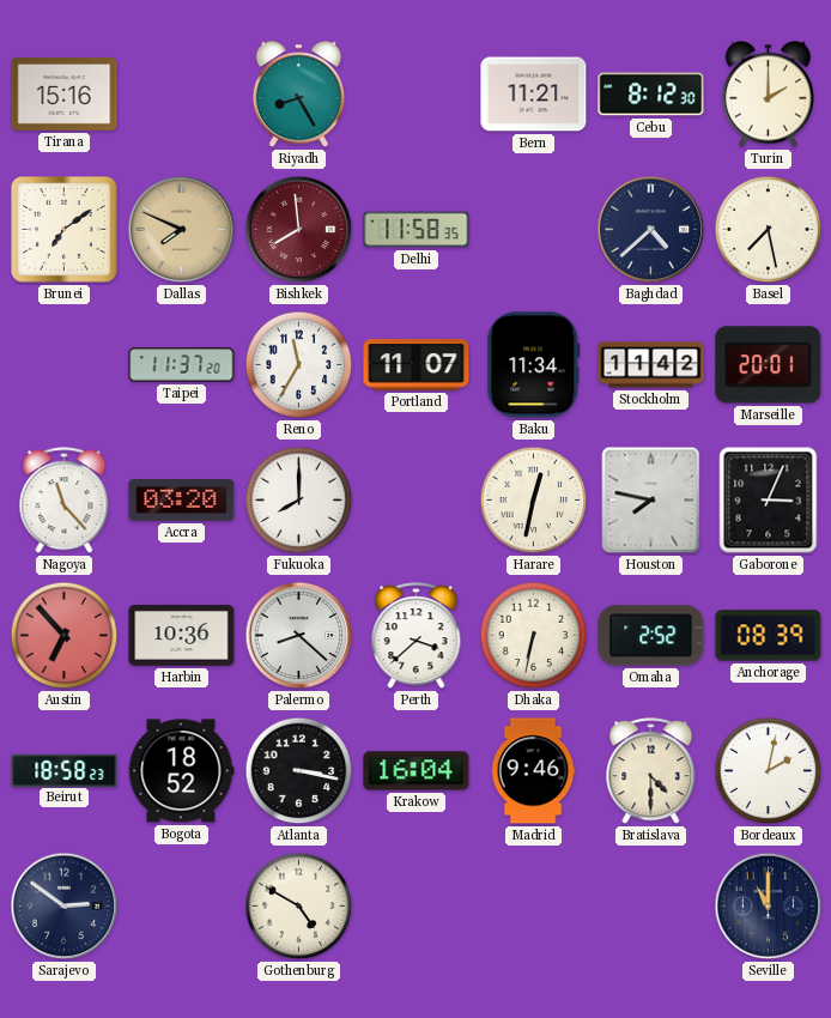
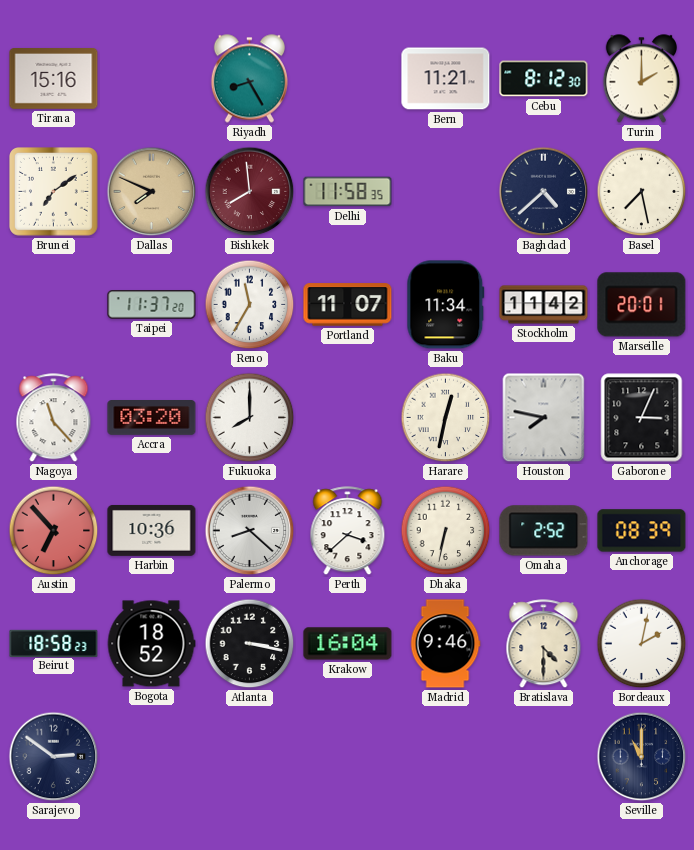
Gothenburg: 4:50 -> none
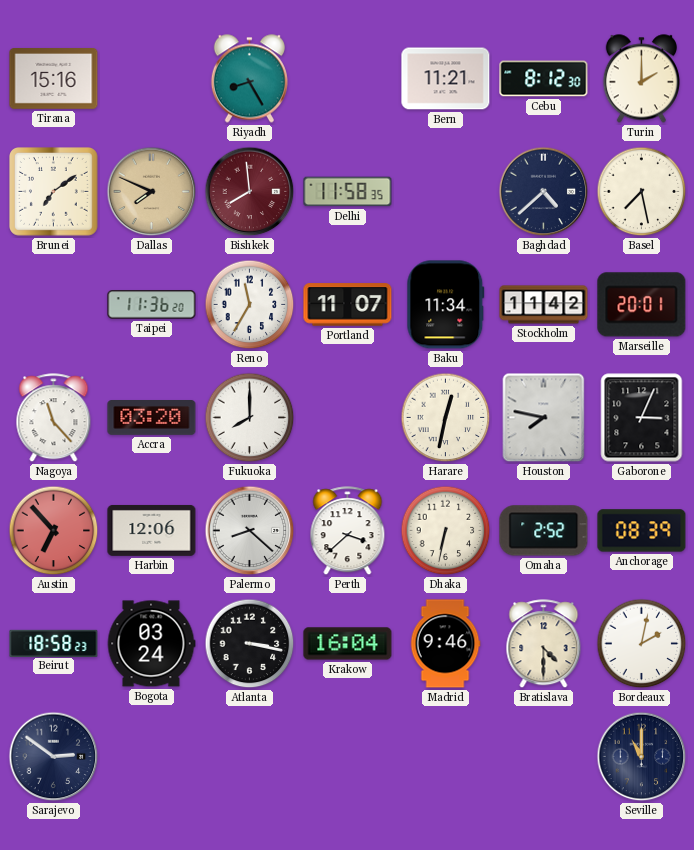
Taipei: 11:37 -> 11:36
Harbin: 10:36 -> 12:06
Bogota: 18:52 -> 03:24
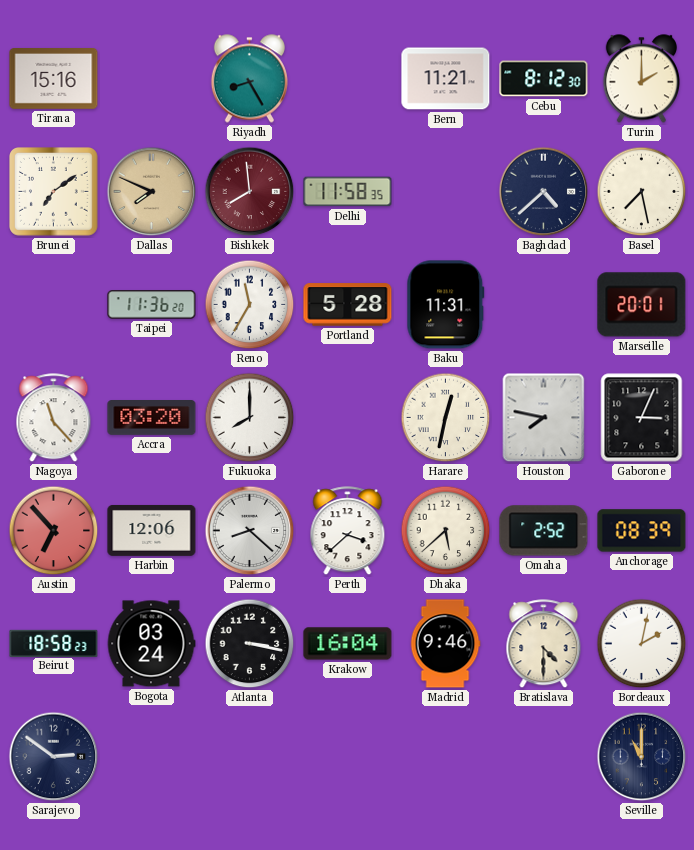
Portland: 11:07 -> 5:28
Baku: 11:34 -> 11:31
Stockholm: 11:42 -> none
Dhaka: 6:32 -> 5:38
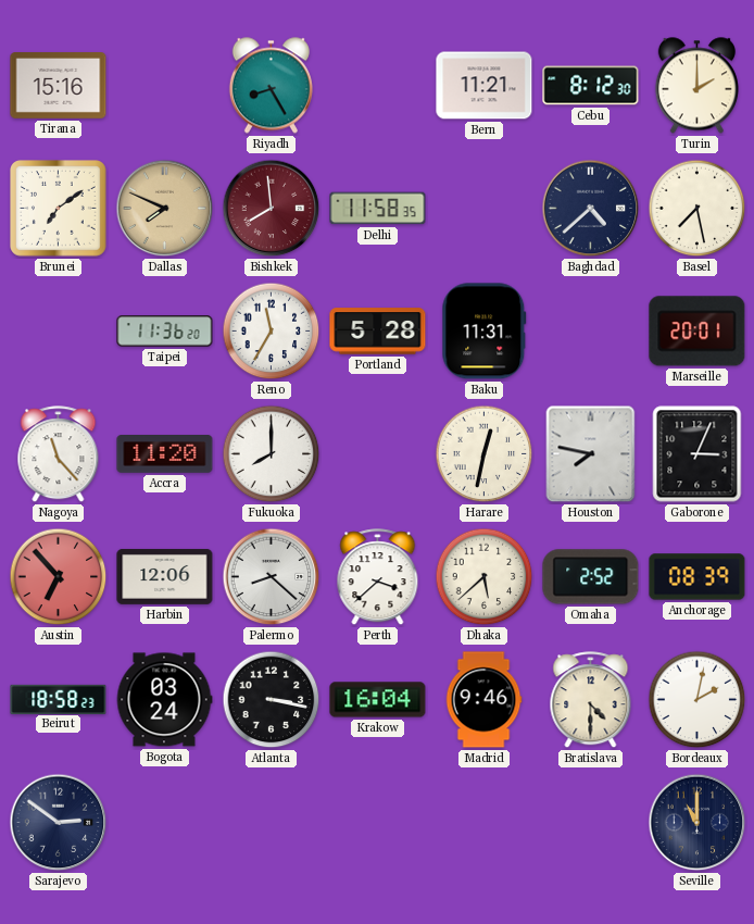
Accra: 03:20 -> 11:20
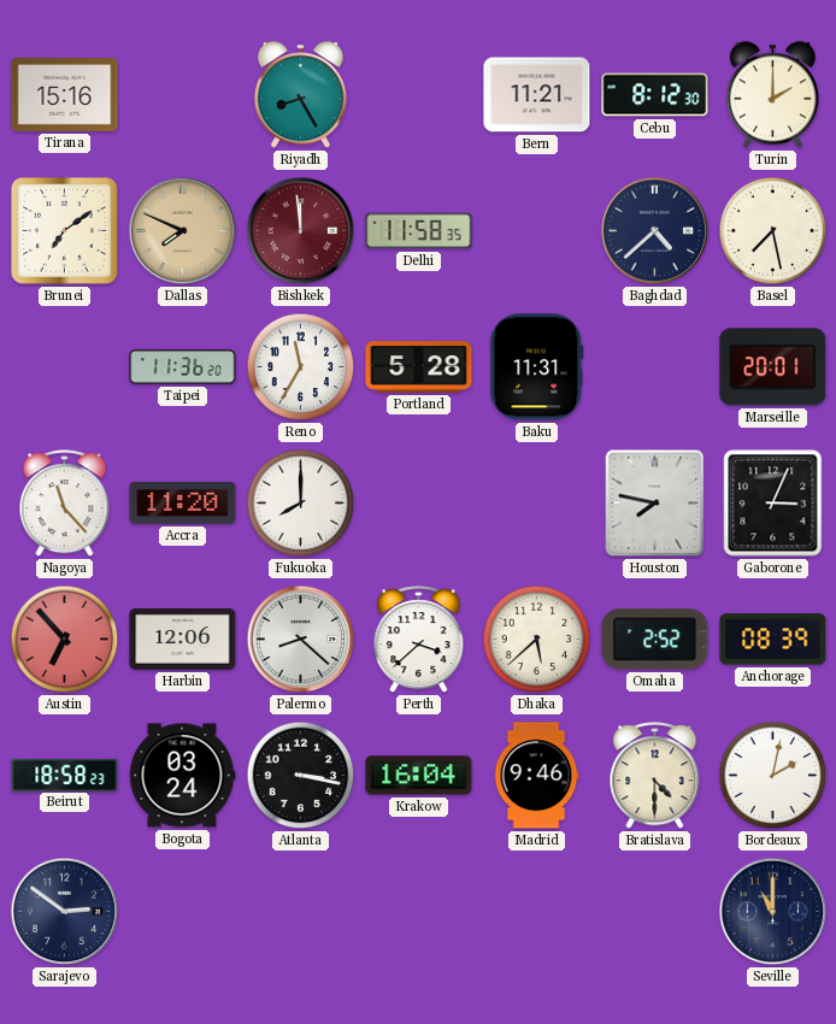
Bishkek: 7:59 -> 11:59
Harare: 12:32 -> none
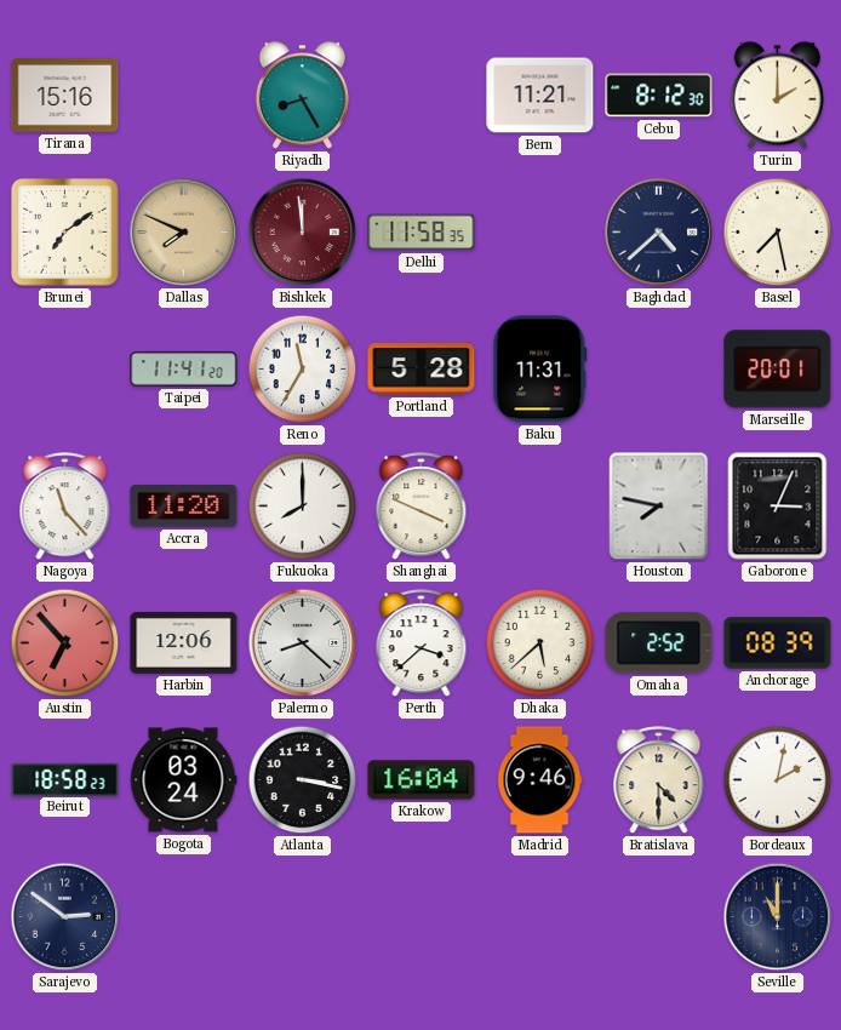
Taipei: 11:36 -> 11:41
Shanghai: none -> 3:49
